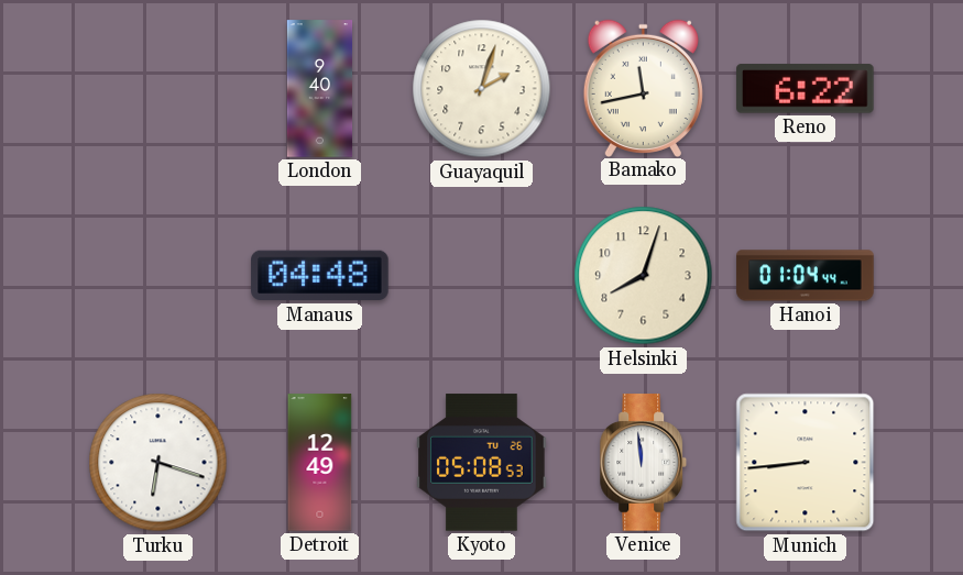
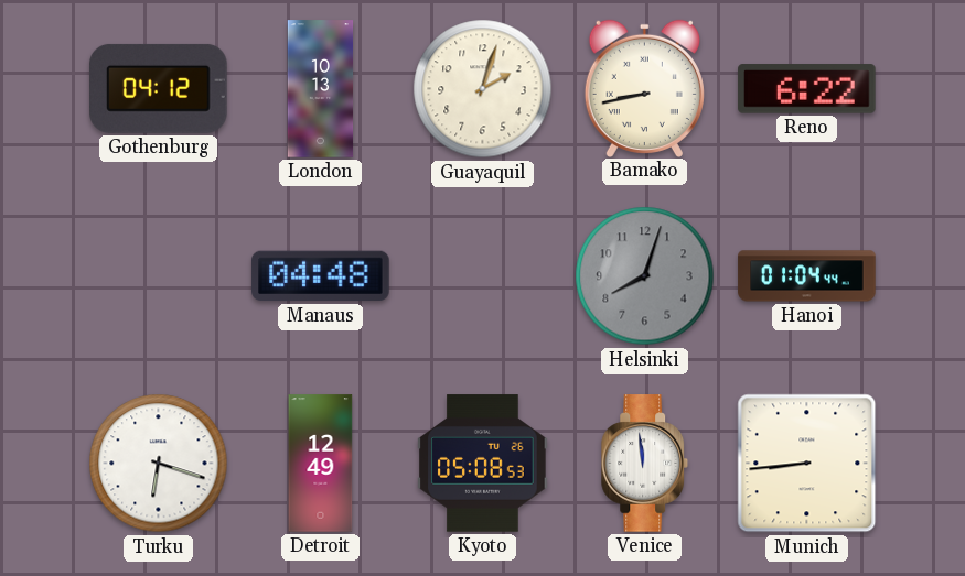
Gothenburg: none -> 04:12
London: 9:40 -> 10:13
Bamako: 11:43 -> 8:43
Helsinki dial: cream -> grey
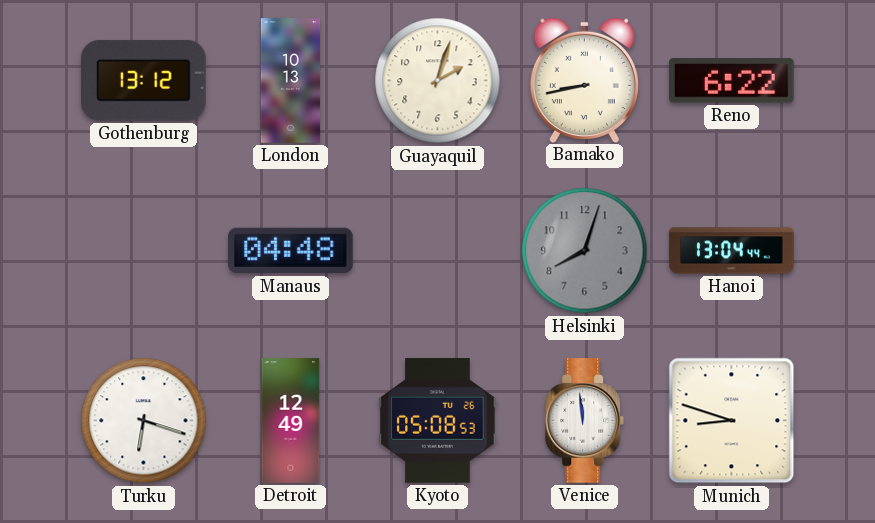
Gothenburg: 04:12 -> 13:12
Hanoi: 01:04 -> 13:04
Munich: 8:44 -> 8:48
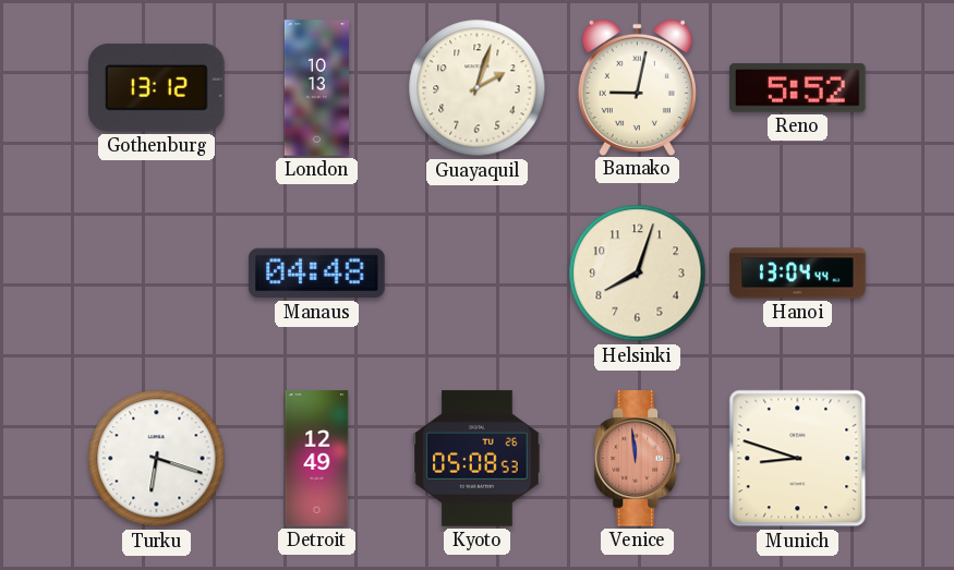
Bamako: 8:43 -> 9:02
Reno: 6:22 -> 5:52
Helsinki dial: grey -> cream
Venice dial: white -> salmon
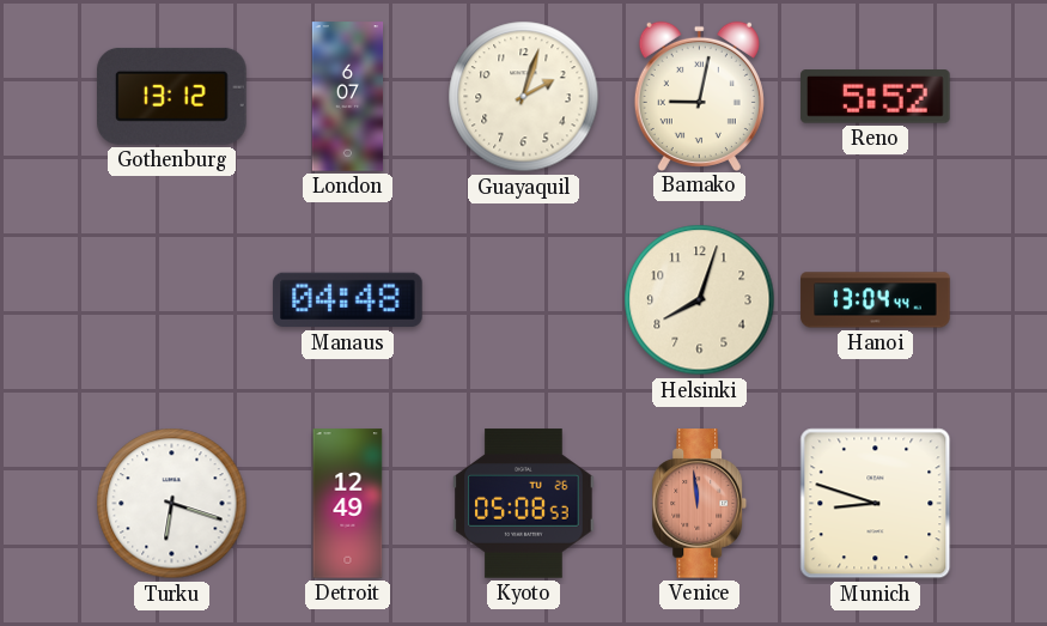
London: 10:13 -> 6:07
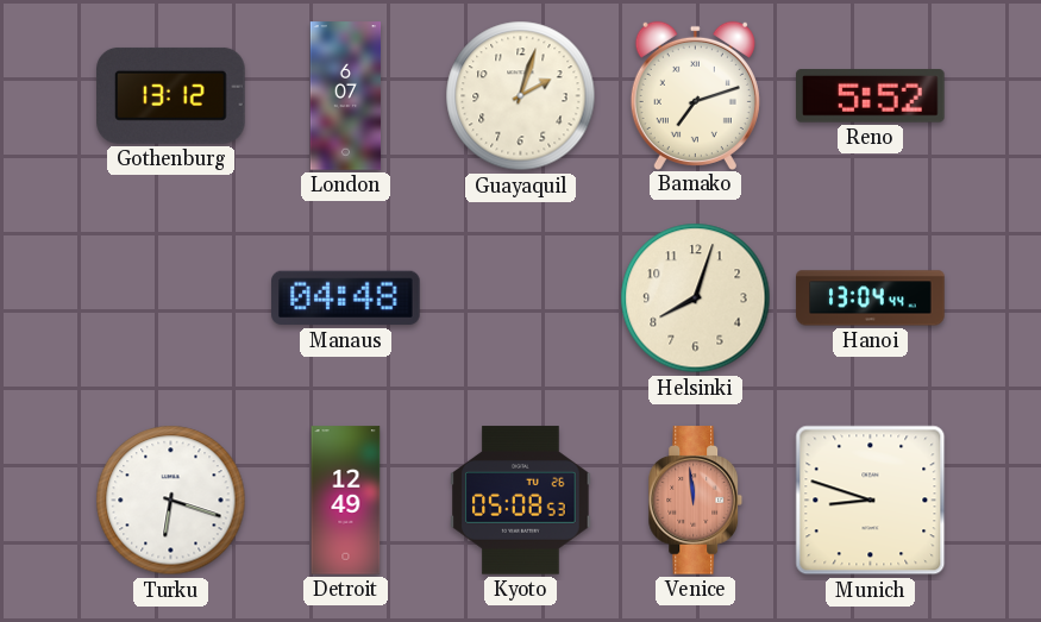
Bamako: 9:02 -> 7:12
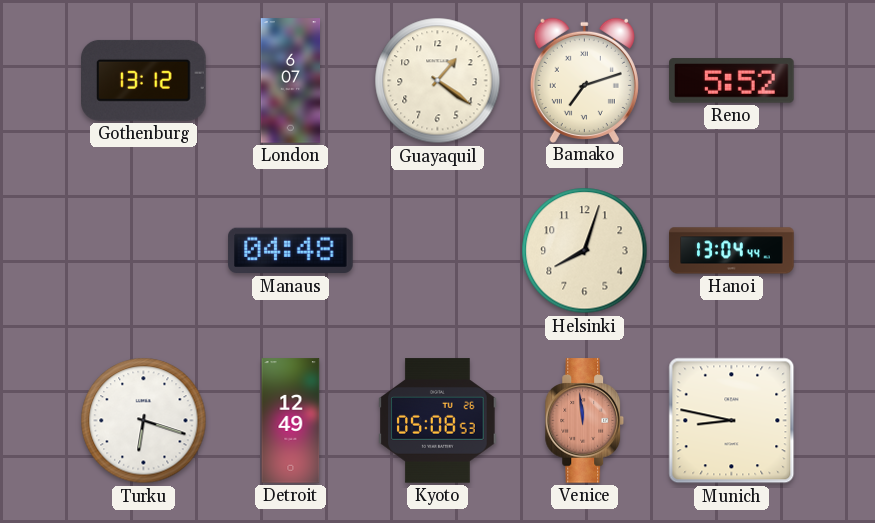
Guayaquil: 2:03 -> 1:21
Munich: 8:48 -> 8:47
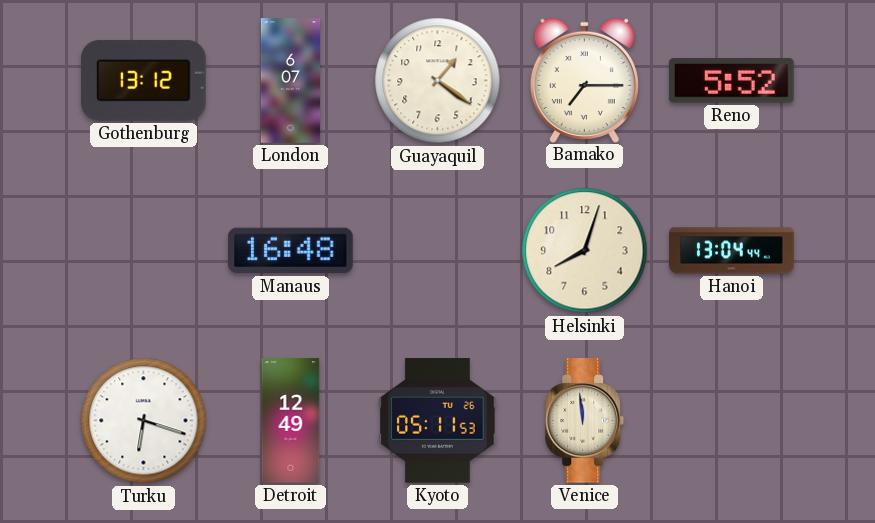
Bamako: 7:12 -> 7:15
Manaus: 04:48 -> 16:48
Kyoto: 05:08 -> 05:11
Venice dial: salmon -> cream
Munich: 8:47 -> none
